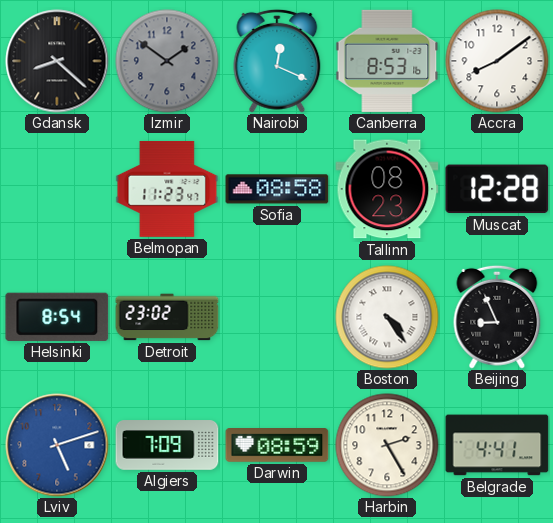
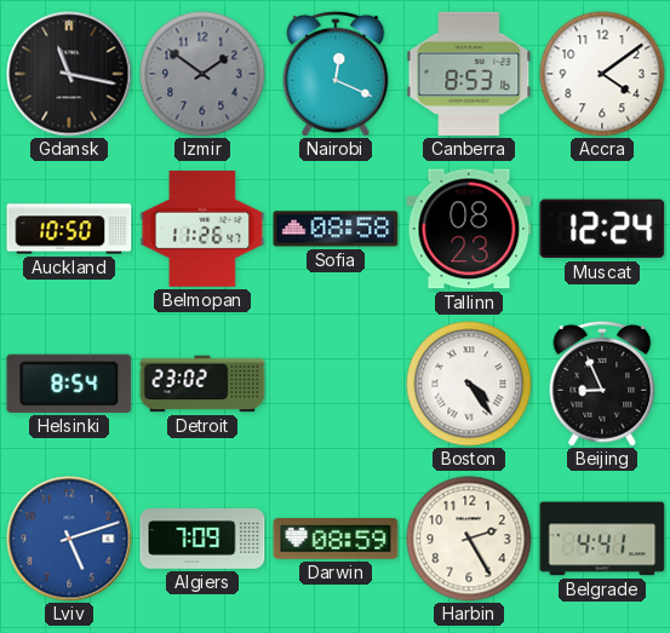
Gdansk: 8:22 -> 11:17
Accra: 8:09 -> 4:09
Auckland: none -> 10:50
Belmopan: 11:23 -> 11:26
Muscat: 12:28 -> 12:24
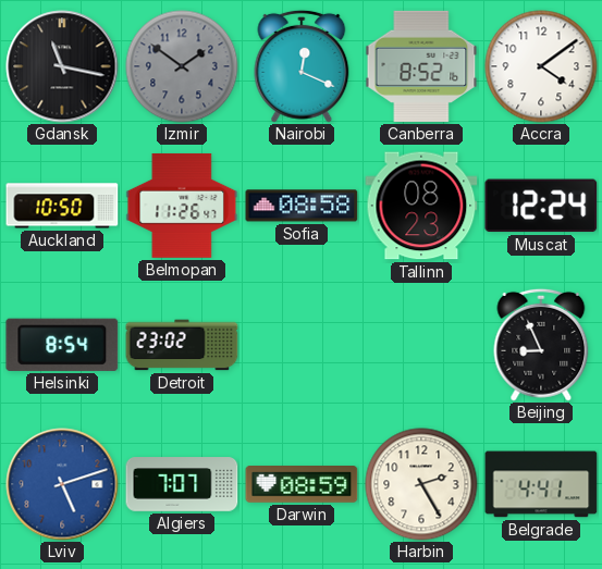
Canberra: 8:53 -> 8:52
Boston: 4:24 -> none
Algiers: 7:09 -> 7:07
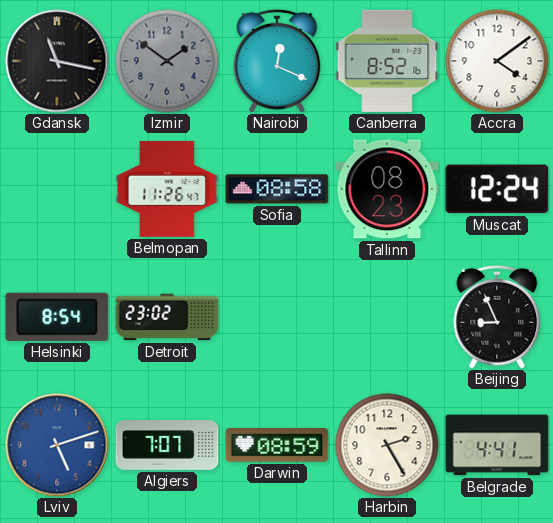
Auckland: 10:50 -> none
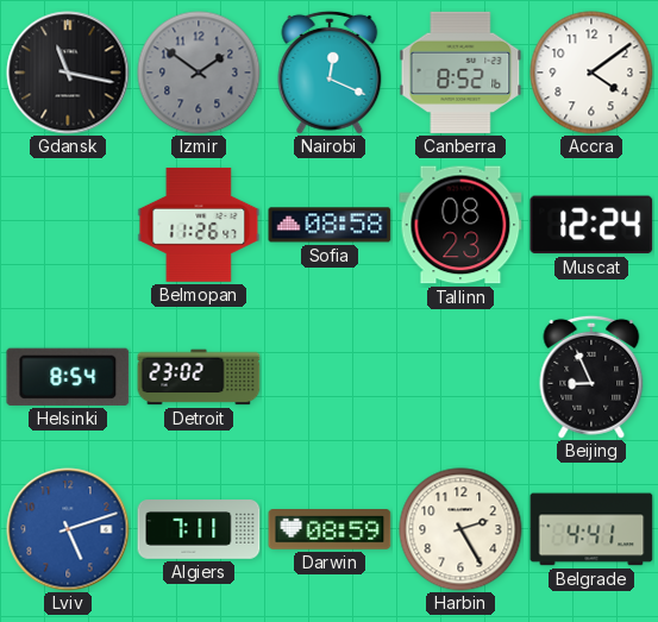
Algiers: 7:07 -> 7:11
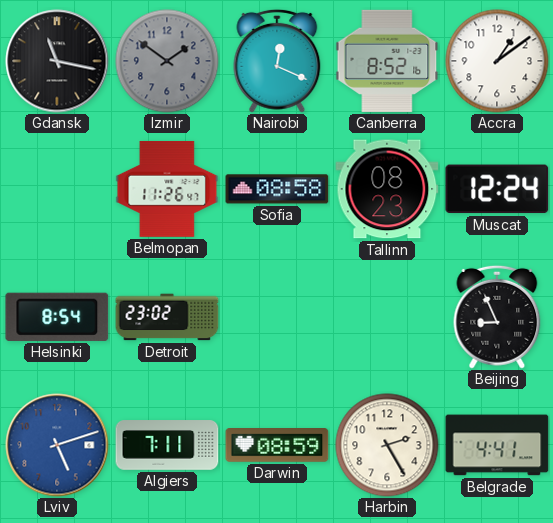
Accra: 4:09 -> 1:09
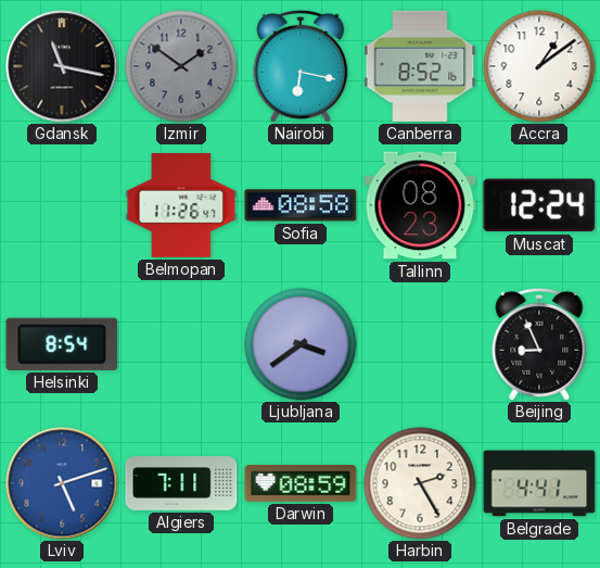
Nairobi: 12:19 -> 6:17
Detroit: 23:02 -> none
Ljubljana: none -> 3:39
